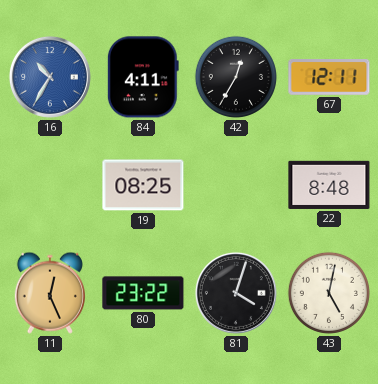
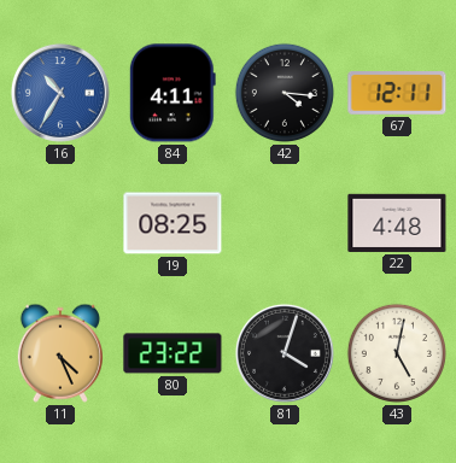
42: 12:35 -> 4:16
22: 8:48 -> 4:48
11: 12:26 -> 4:26
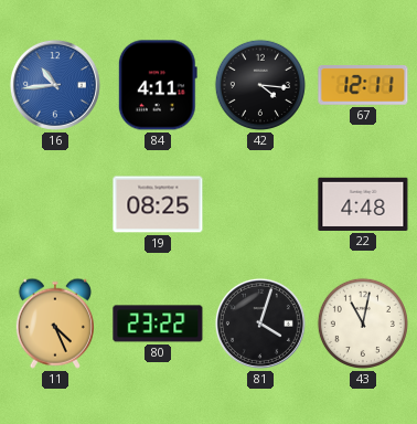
16: 10:35 -> 10:44
43: 5:02 -> 11:02
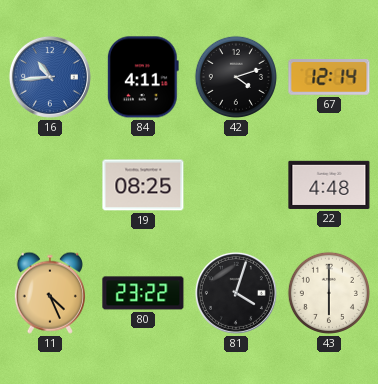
42: 4:16 -> 4:12
67: 12:11 -> 12:14
43: 11:02 -> 6:00
